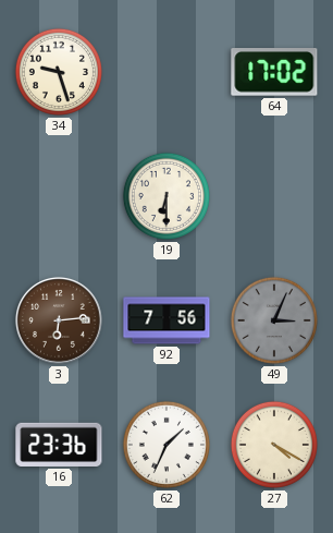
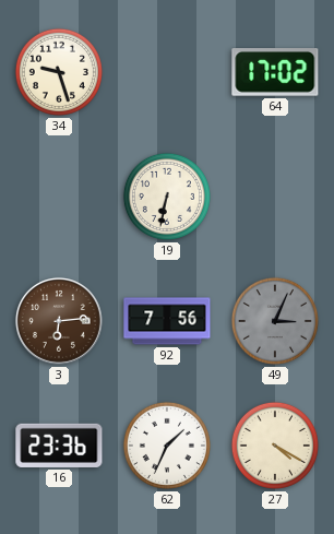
19: 6:30 -> 6:32
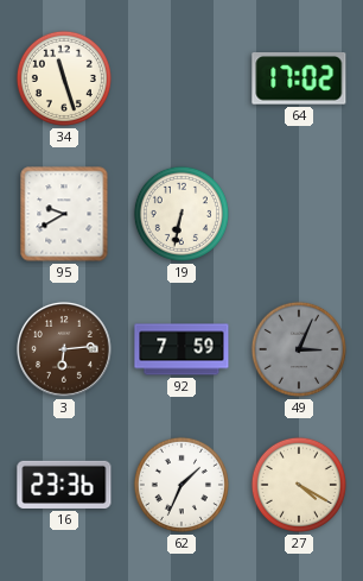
34: 9:27 -> 11:27
95: none -> 9:40
92: 7:56 -> 7:59
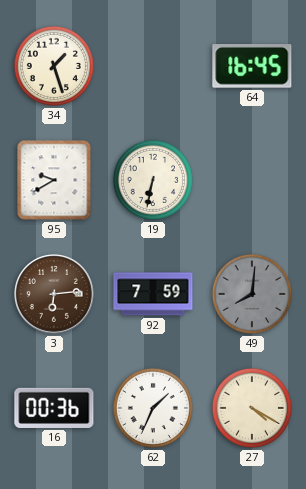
34: 11:27 -> 1:27
64: 17:02 -> 16:45
49: 3:04 -> 8:01
16: 23:36 -> 00:36
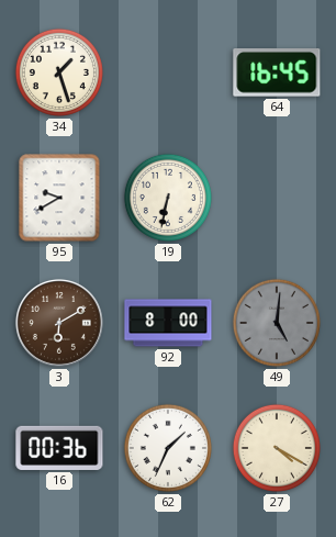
3: 6:14 -> 6:10
92: 7:59 -> 8:00
49: 8:01 -> 5:01
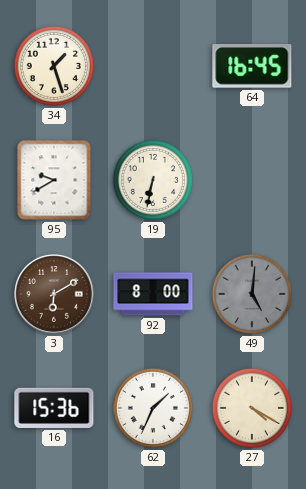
16: 00:36 -> 15:36
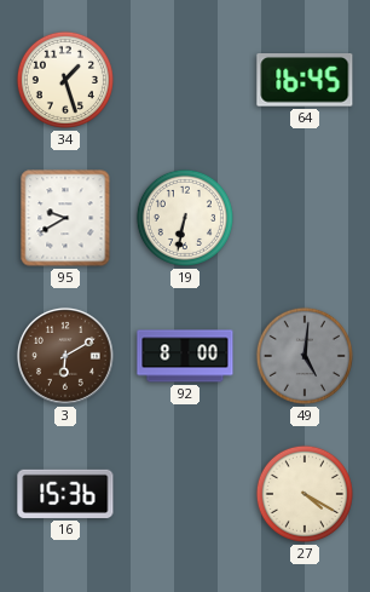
62: 1:34 -> none
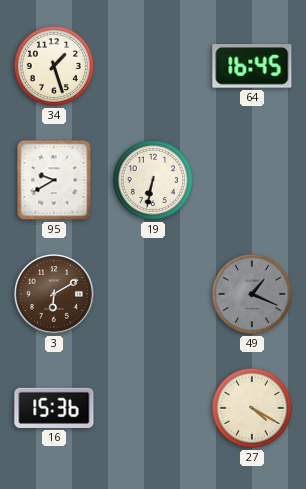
92: 8:00 -> none
49: 5:01 -> 1:19
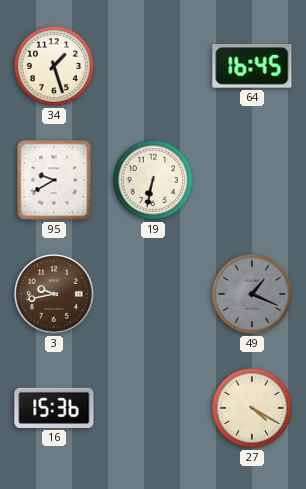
3: 6:10 -> 9:43
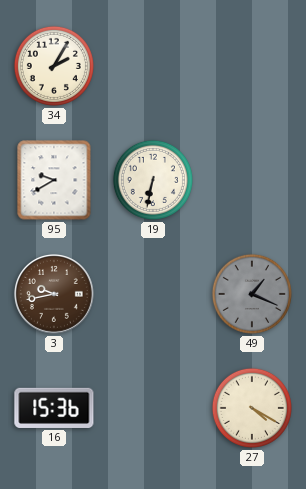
34: 1:27 -> 2:05
64: 16:45 -> none
